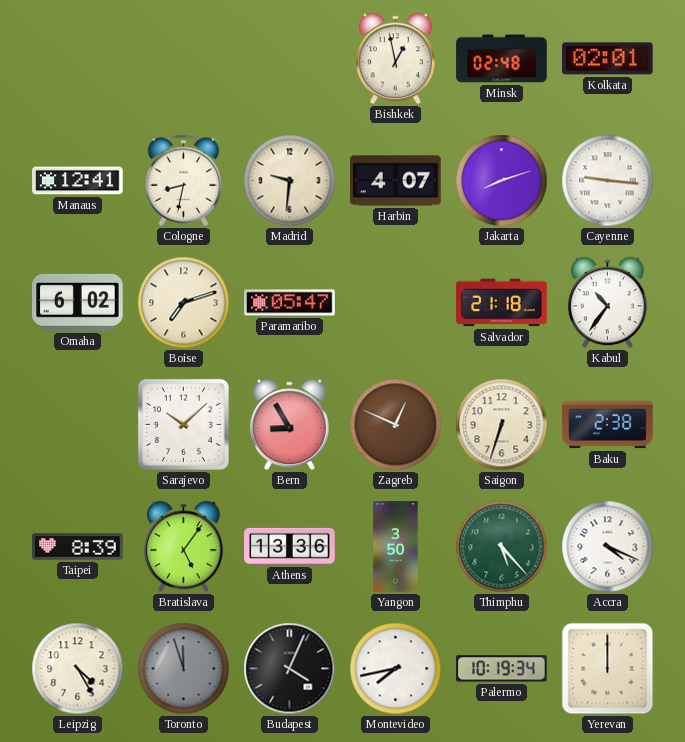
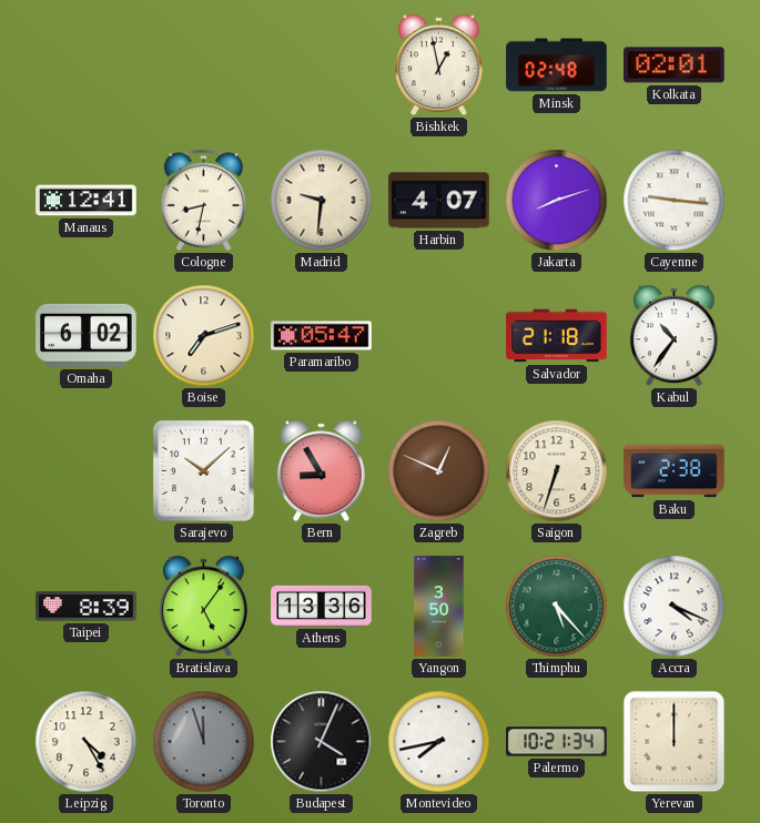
Palermo: 10:19 -> 10:21
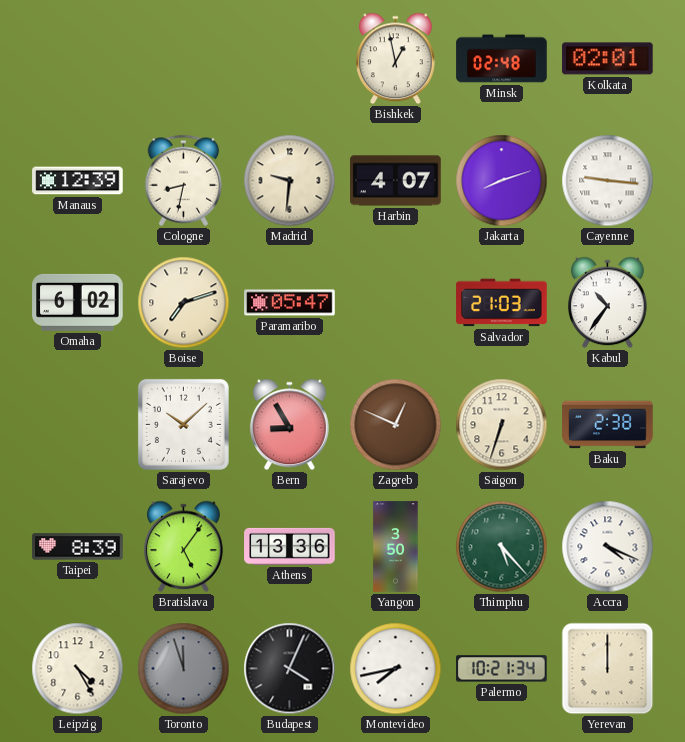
Manaus: 12:41 -> 12:39
Salvador: 21:18 -> 21:03
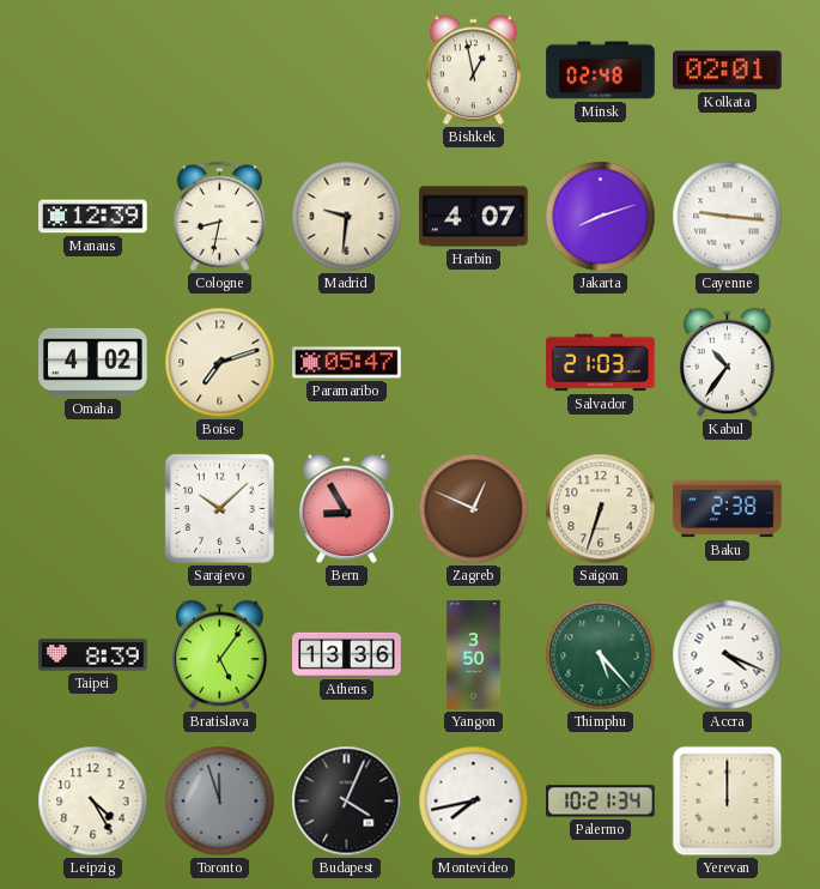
Omaha: 6:02 -> 4:02
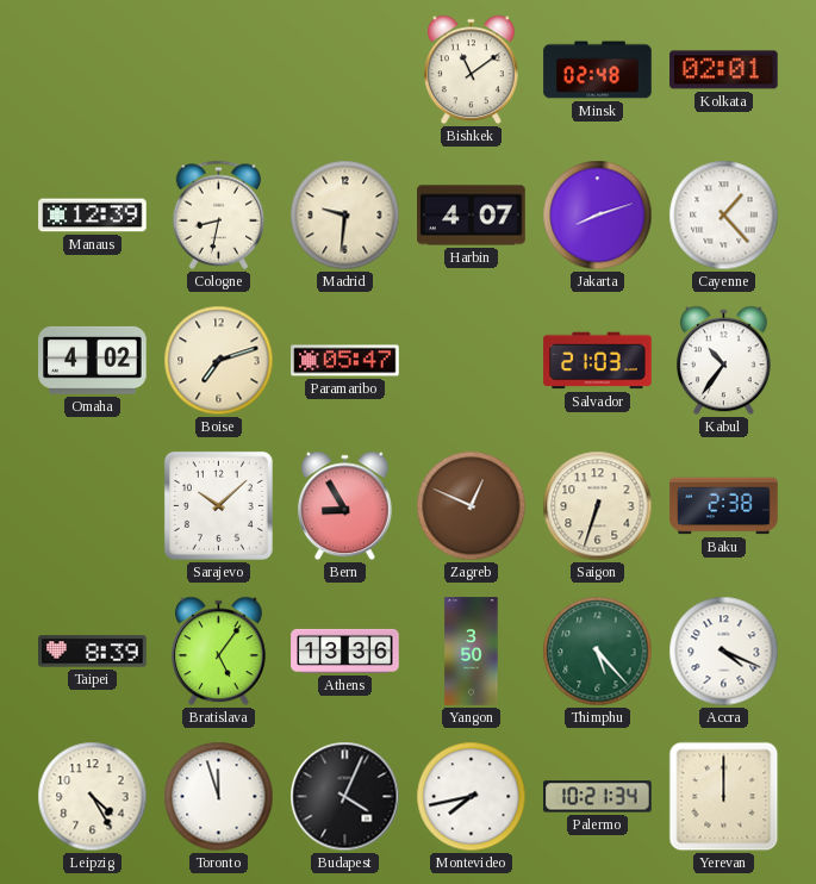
Bishkek: 12:58 -> 11:09
Cayenne: 9:16 -> 1:23
Toronto dial: grey -> white
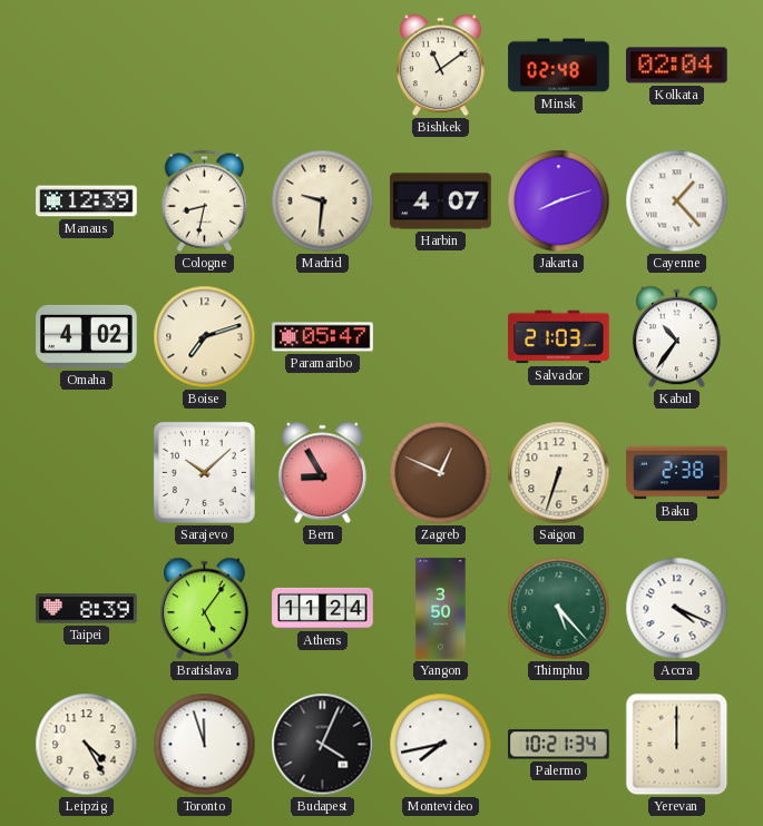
Kolkata: 02:01 -> 02:04
Athens: 13:36 -> 11:24
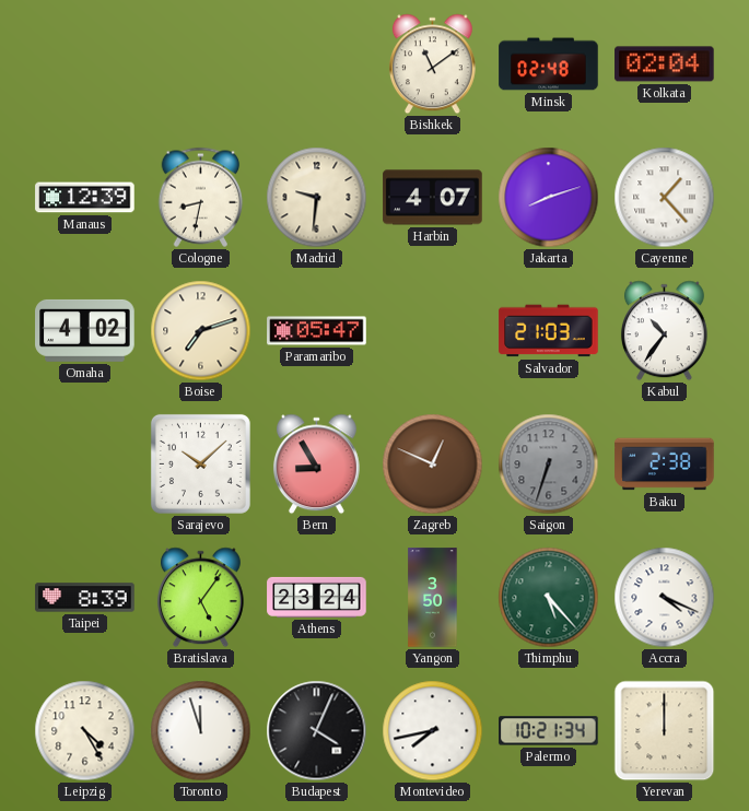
Saigon dial: cream -> grey
Athens: 11:24 -> 23:24
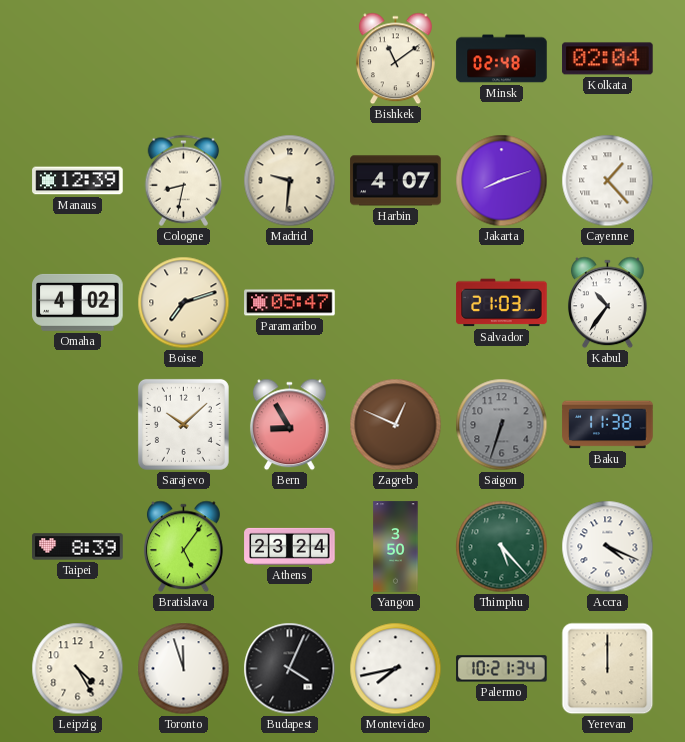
Baku: 2:38 -> 11:38
